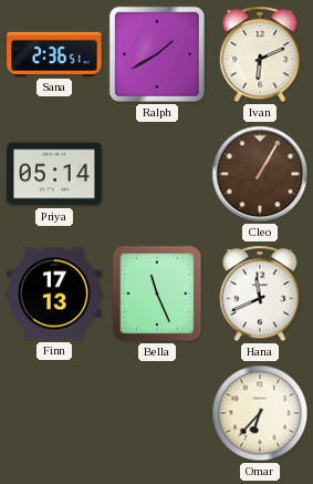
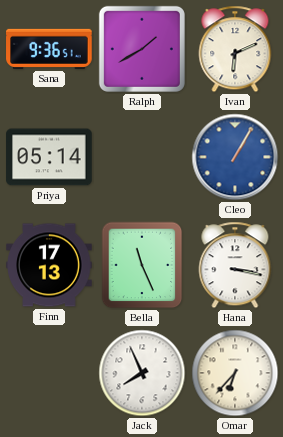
Sana: 2:36 -> 9:36
Cleo dial: brown -> blue
Hana: 11:41 -> 3:17
Jack: none -> 7:56
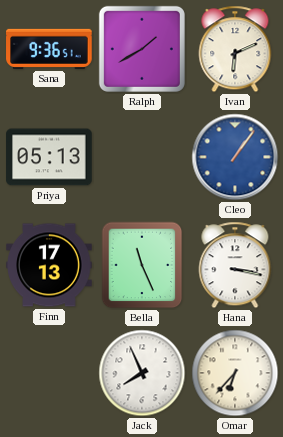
Priya: 05:14 -> 05:13
Cleo: 1:05 -> 1:06
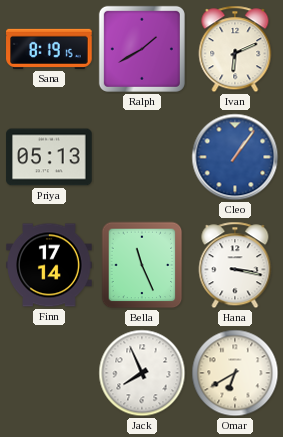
Sana: 9:36 -> 8:19
Finn: 17:13 -> 17:14
Omar: 6:37 -> 6:40
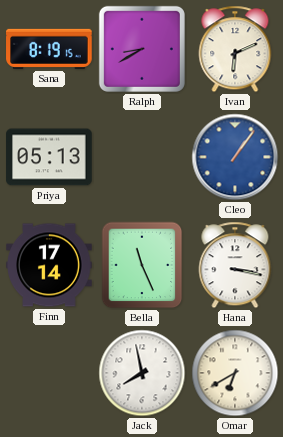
Ralph: 1:40 -> 8:40
Jack: 7:56 -> 7:58
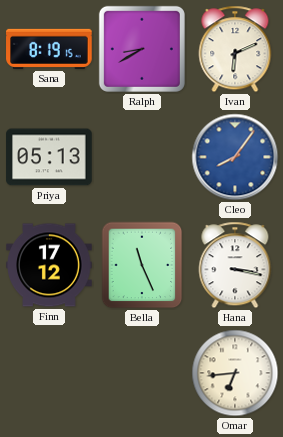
Cleo: 1:06 -> 8:06
Finn: 17:14 -> 17:12
Jack: 7:58 -> none
Omar: 6:40 -> 6:44
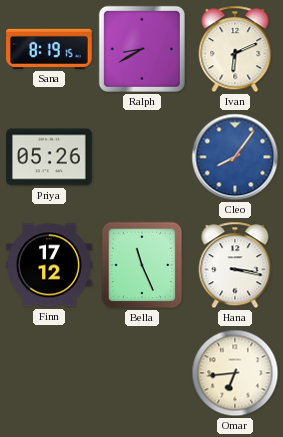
Priya: 05:13 -> 05:26
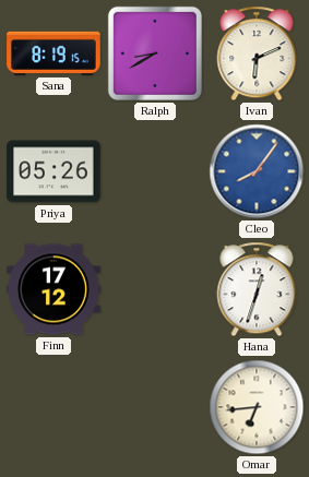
Bella: 11:26 -> none
Hana: 3:17 -> 12:33
